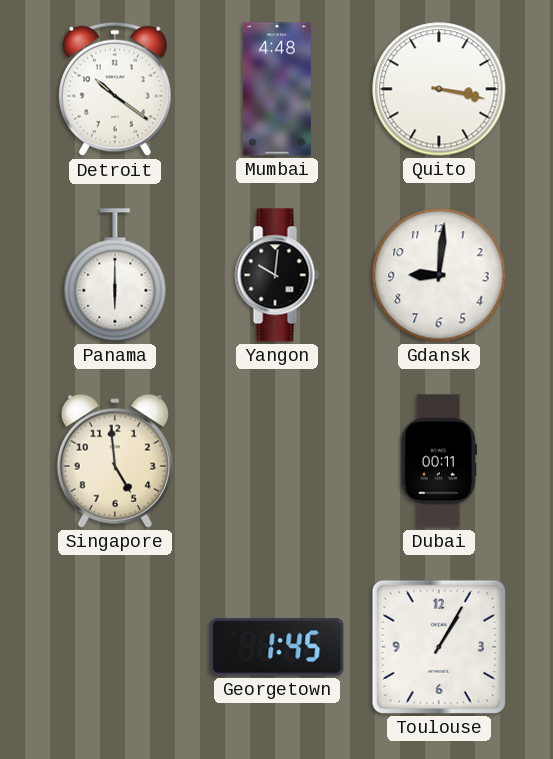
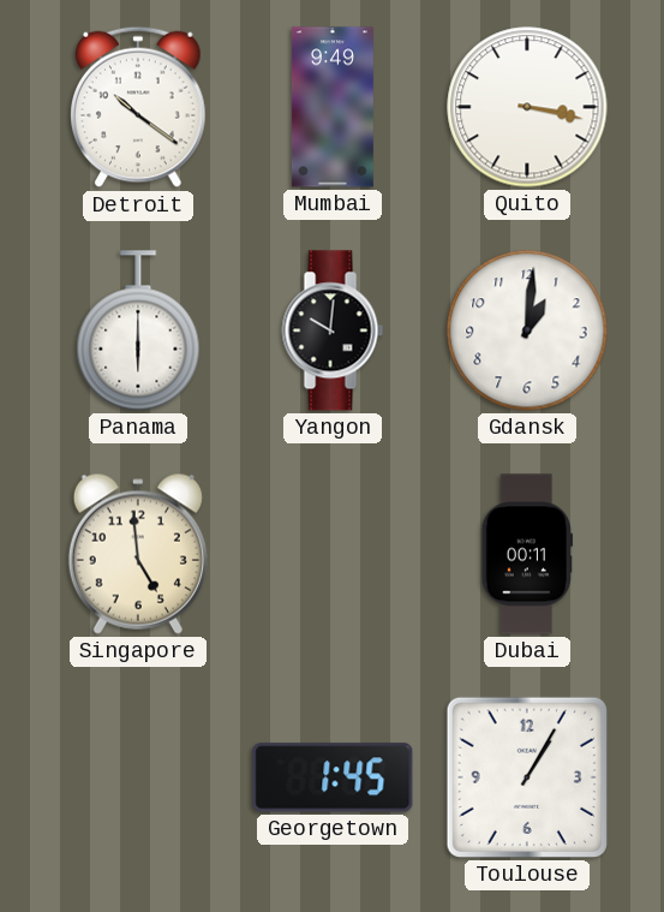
Mumbai: 4:48 -> 9:49
Gdansk: 9:01 -> 1:01
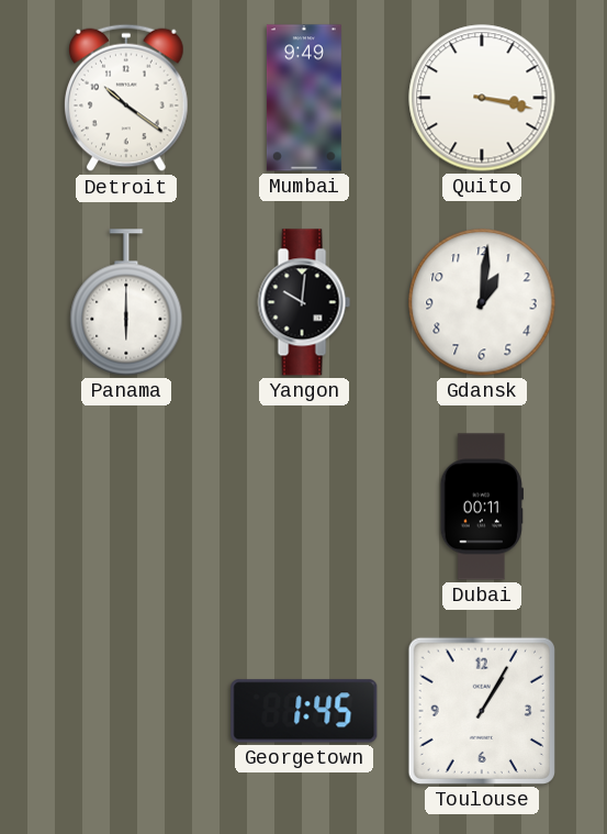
Singapore: 4:59 -> none
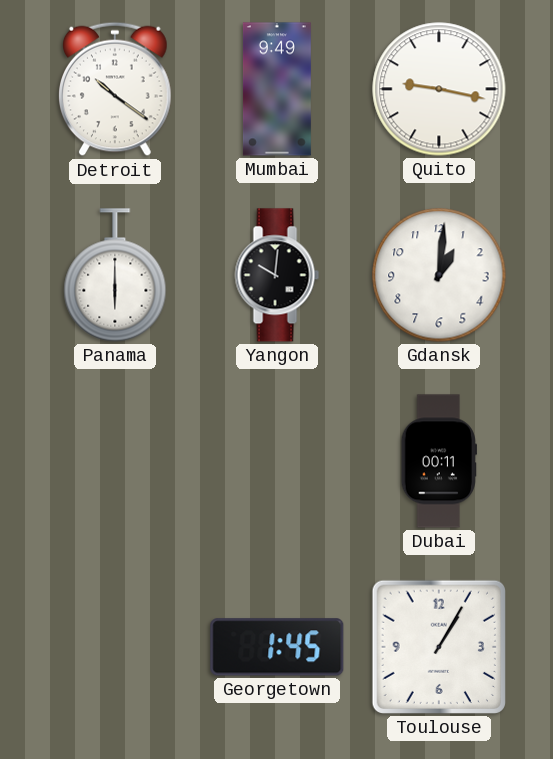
Quito: 3:17 -> 9:17
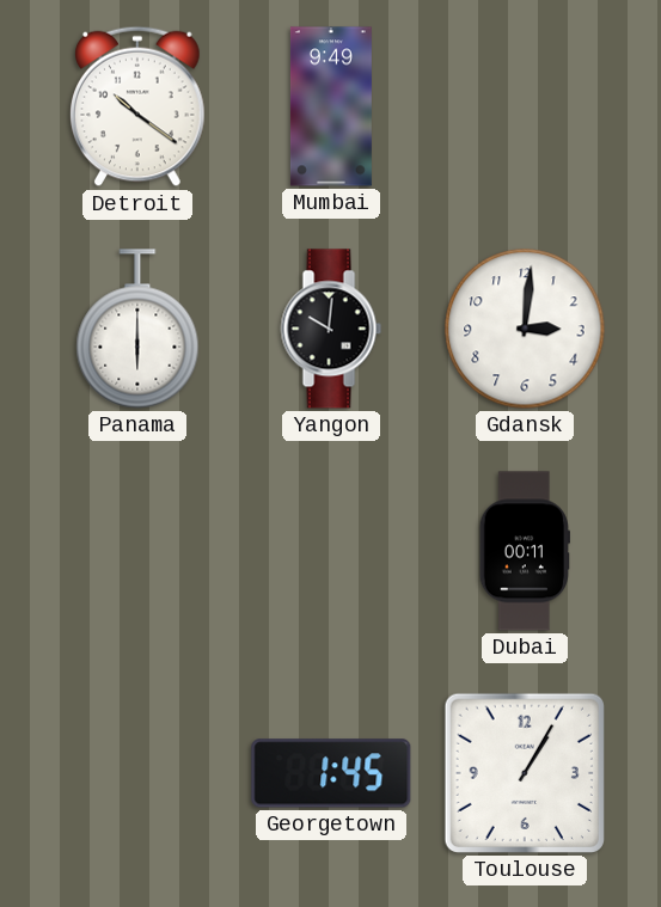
Quito: 9:17 -> none
Gdansk: 1:01 -> 3:01
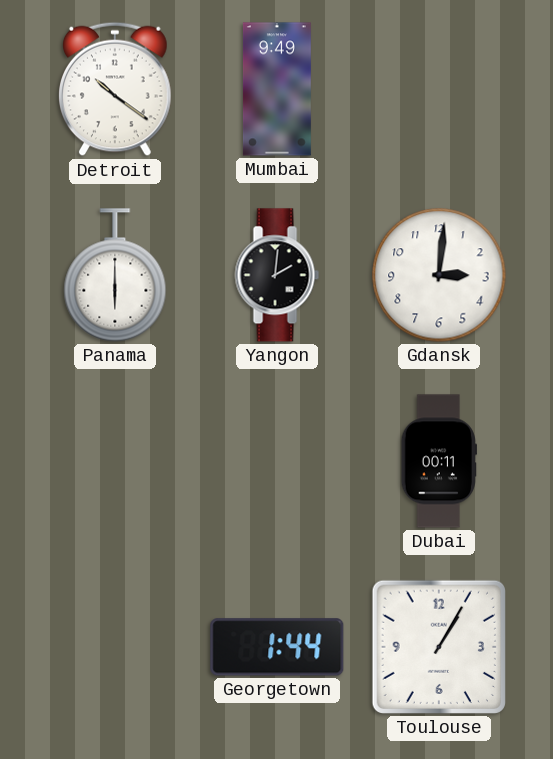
Yangon: 10:01 -> 2:01
Georgetown: 1:45 -> 1:44
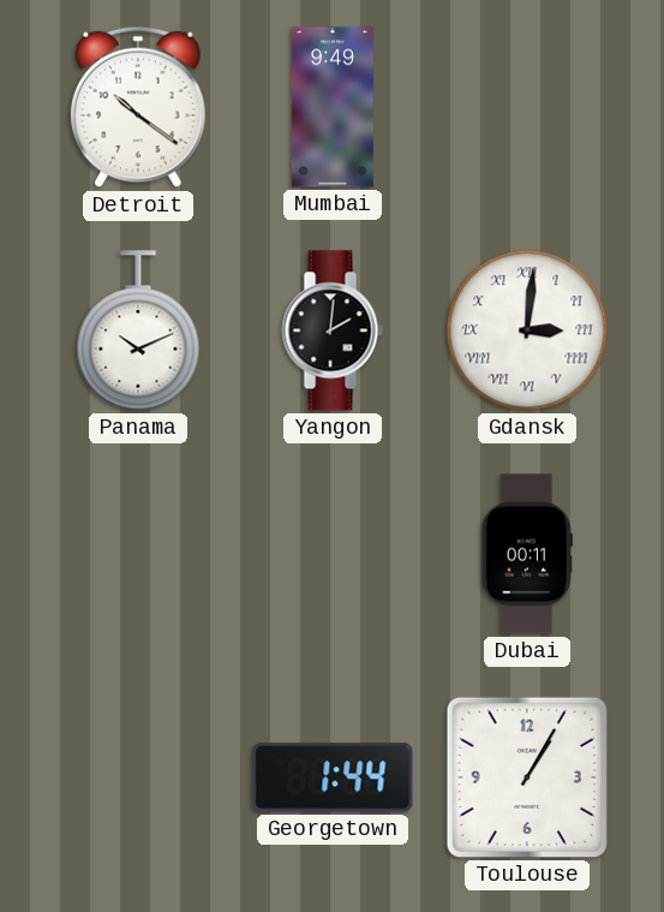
Panama: 6:00 -> 10:11
Gdansk numerals: Arabic -> Roman
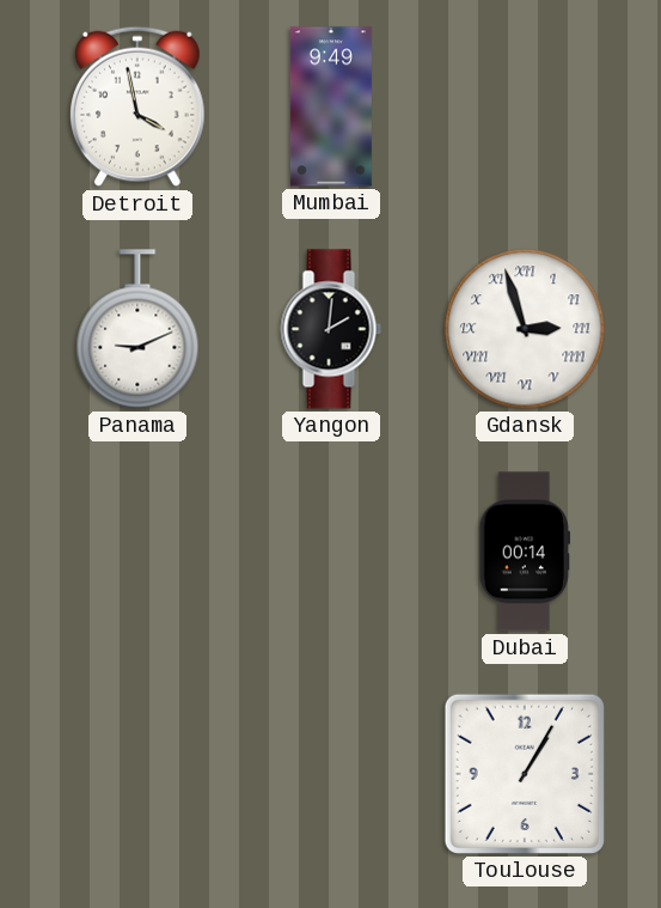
Detroit: 10:21 -> 3:58
Panama: 10:11 -> 9:11
Gdansk: 3:01 -> 2:57
Dubai: 00:11 -> 00:14
Georgetown: 1:44 -> none
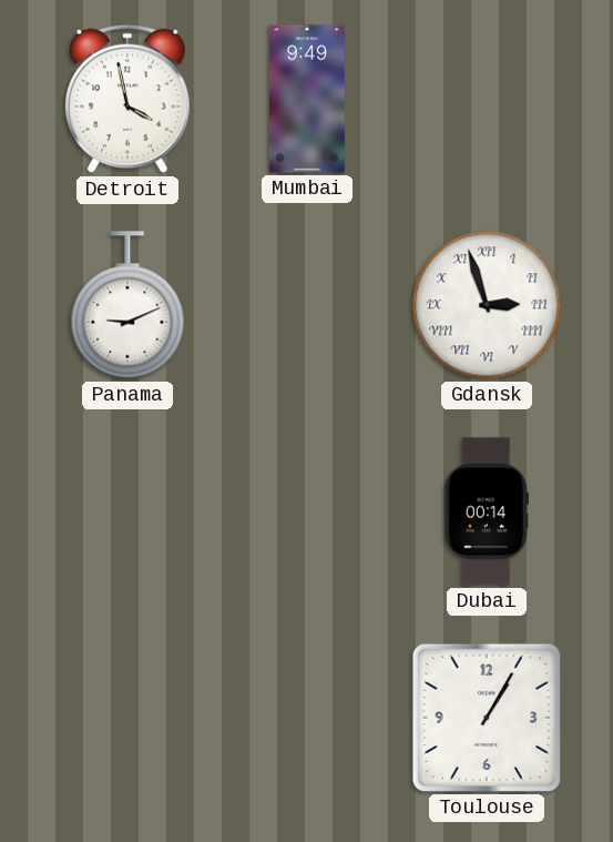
Yangon: 2:01 -> none
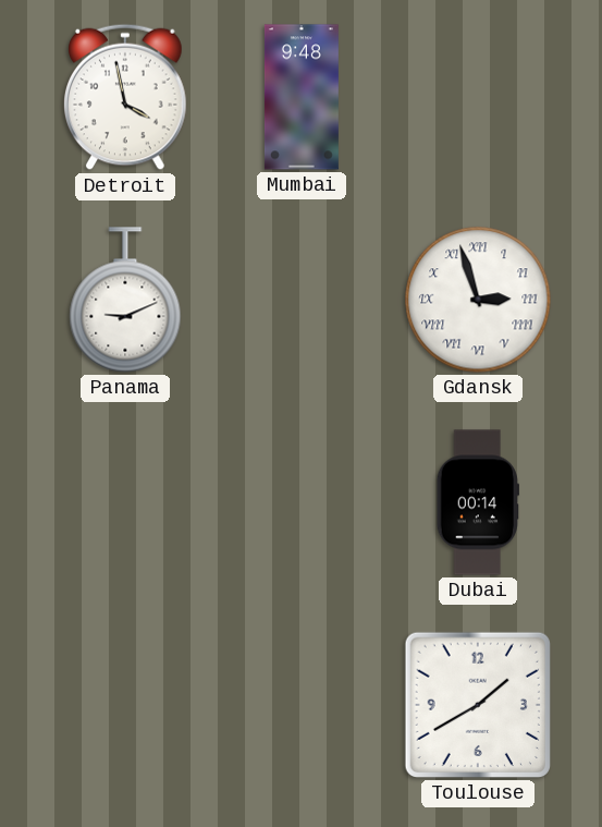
Mumbai: 9:49 -> 9:48
Toulouse: 1:05 -> 1:40
